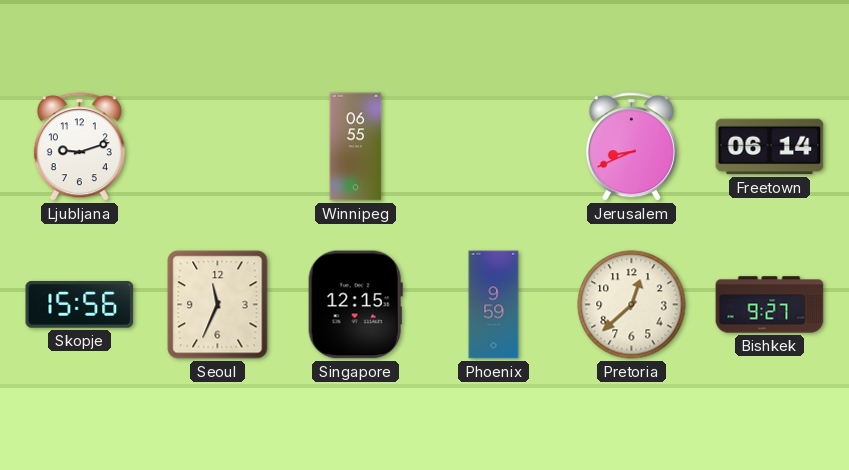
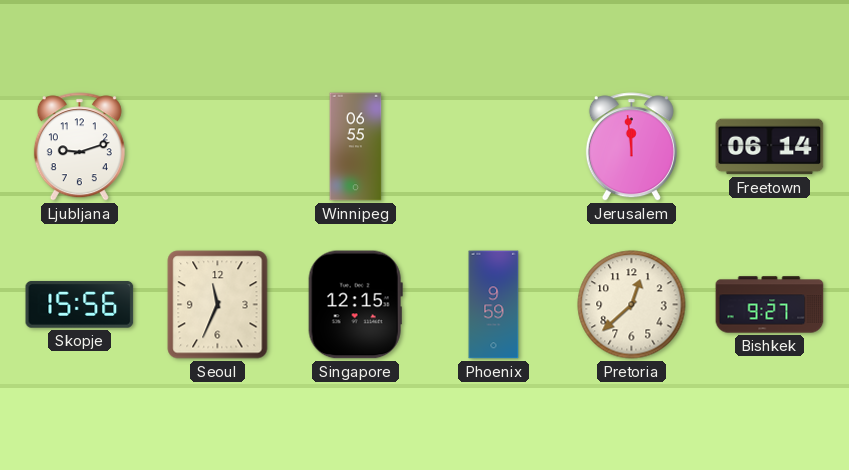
Jerusalem: 8:41 -> 11:59
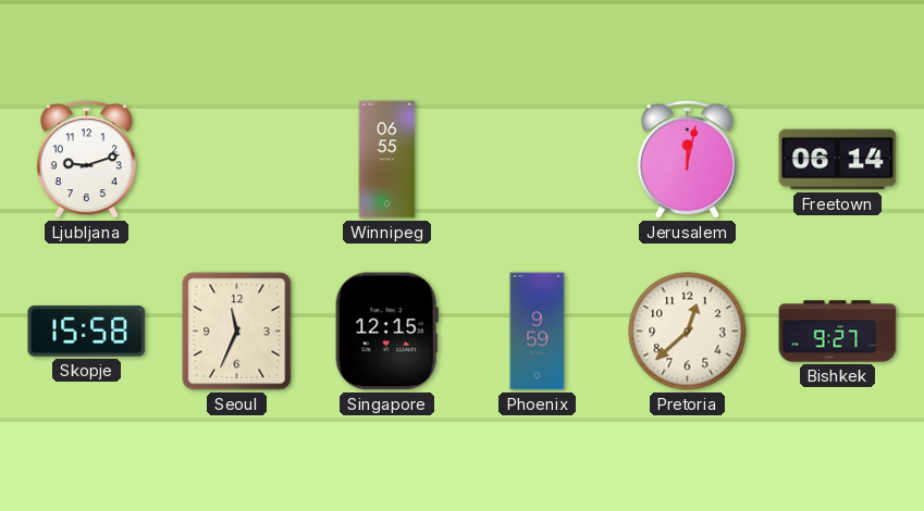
Jerusalem: 11:59 -> 12:02
Skopje: 15:56 -> 15:58
